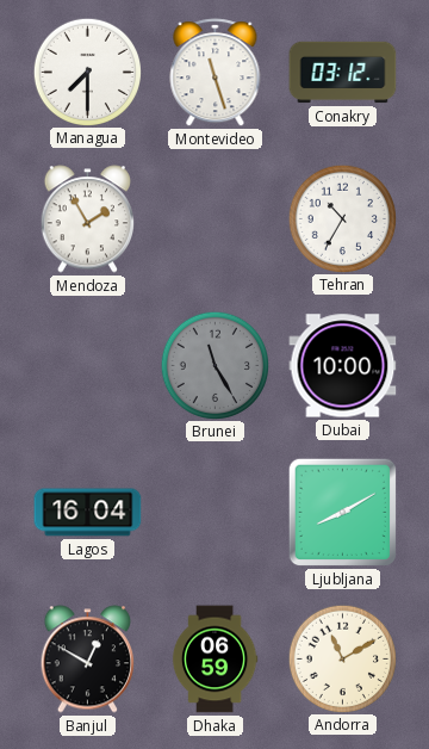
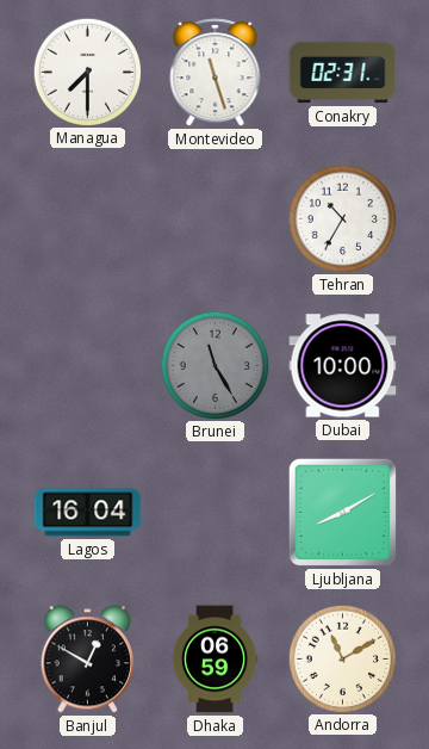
Conakry: 03:12 -> 02:31
Mendoza: 1:55 -> none
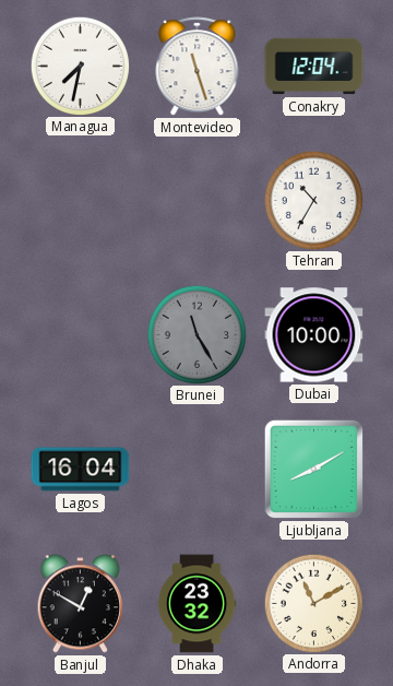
Managua: 7:30 -> 7:32
Conakry: 02:31 -> 12:04
Dhaka: 06:59 -> 23:32
